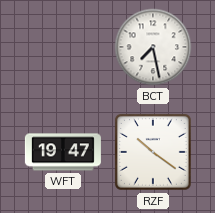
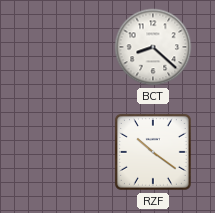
BCT: 7:28 -> 8:22
WFT: 19:47 -> none
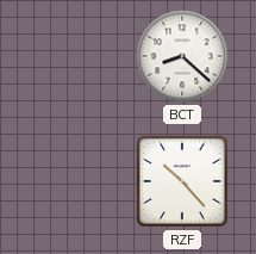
RZF: 10:21 -> 10:23
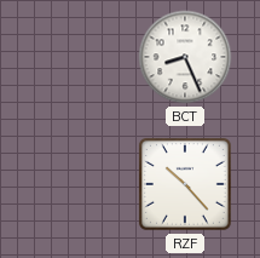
BCT: 8:22 -> 8:26
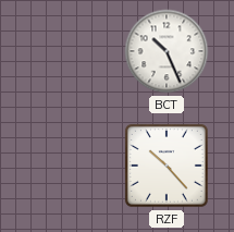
BCT: 8:26 -> 10:26
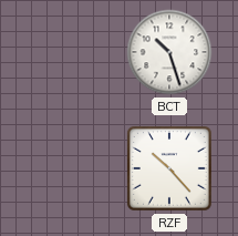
BCT: 10:26 -> 10:27
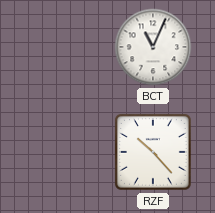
BCT: 10:27 -> 11:04
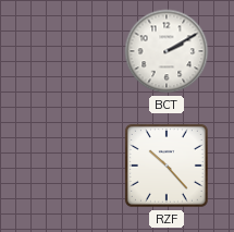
BCT: 11:04 -> 2:10
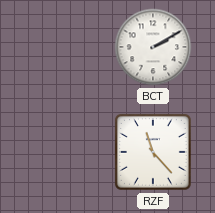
RZF: 10:23 -> 11:23
